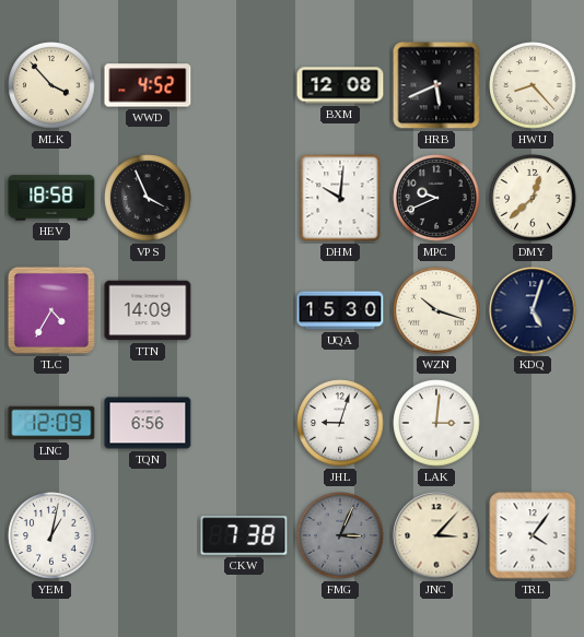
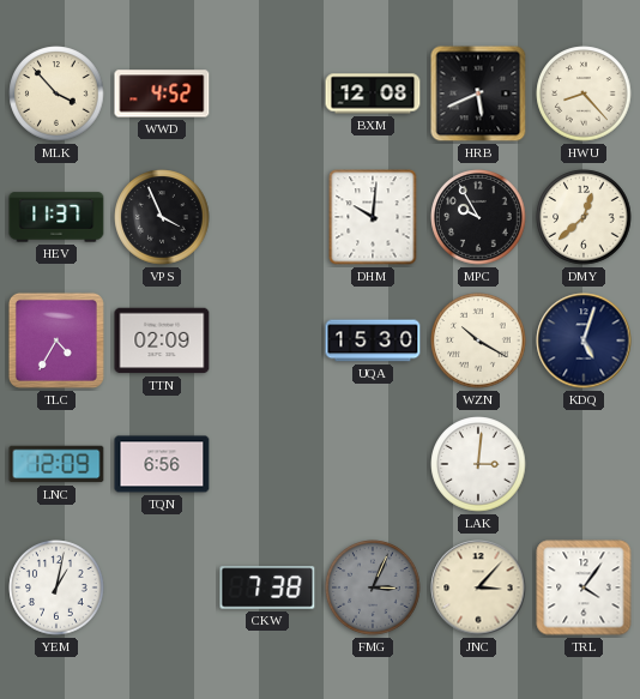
HEV: 18:58 -> 11:37
MPC: 9:41 -> 9:55
TTN: 14:09 -> 02:09
WZN: 10:18 -> 10:20
JHL: 9:03 -> none
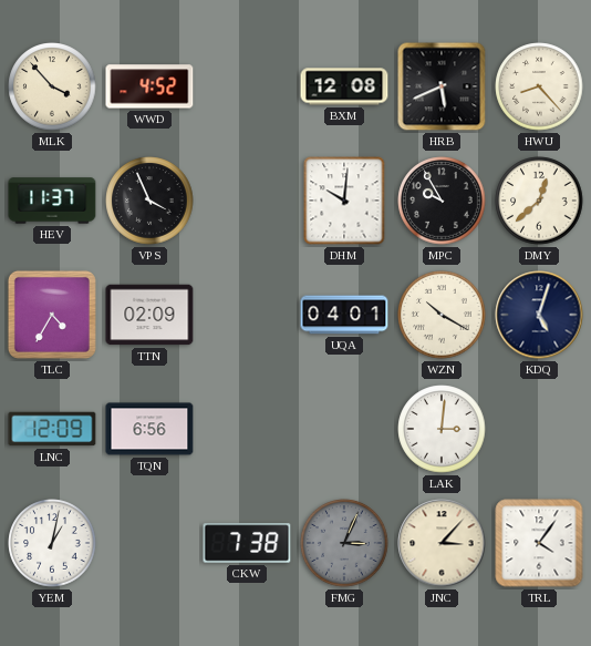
UQA: 15:30 -> 04:01
